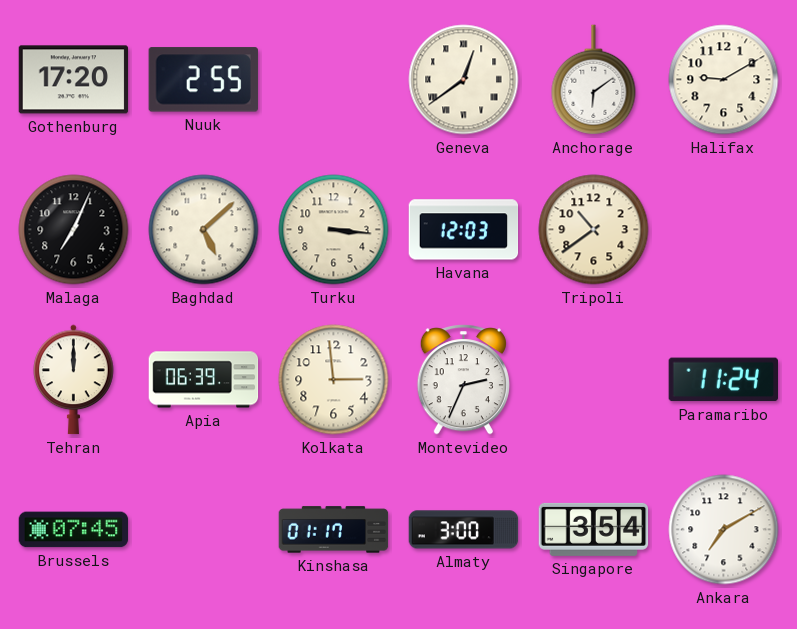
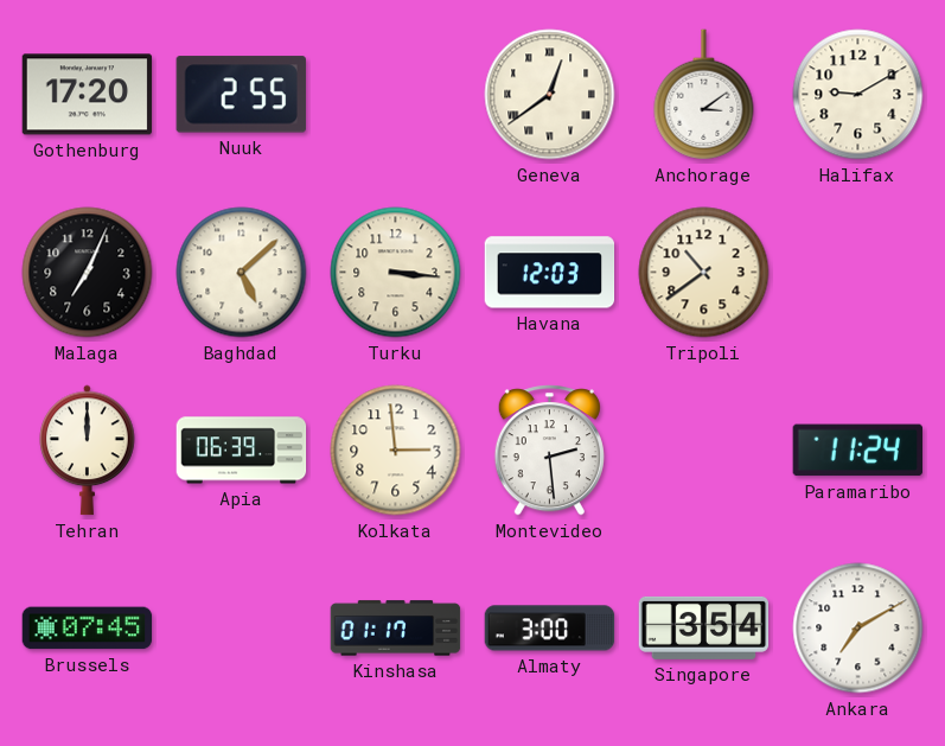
Anchorage: 6:09 -> 3:09
Montevideo: 2:34 -> 2:29
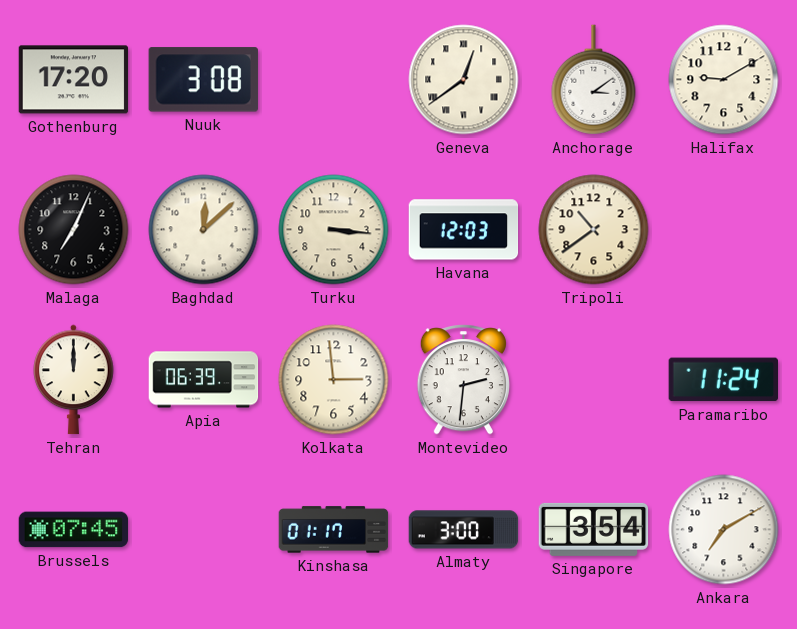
Nuuk: 2:55 -> 3:08
Baghdad: 5:08 -> 12:08
Montevideo: 2:29 -> 2:31
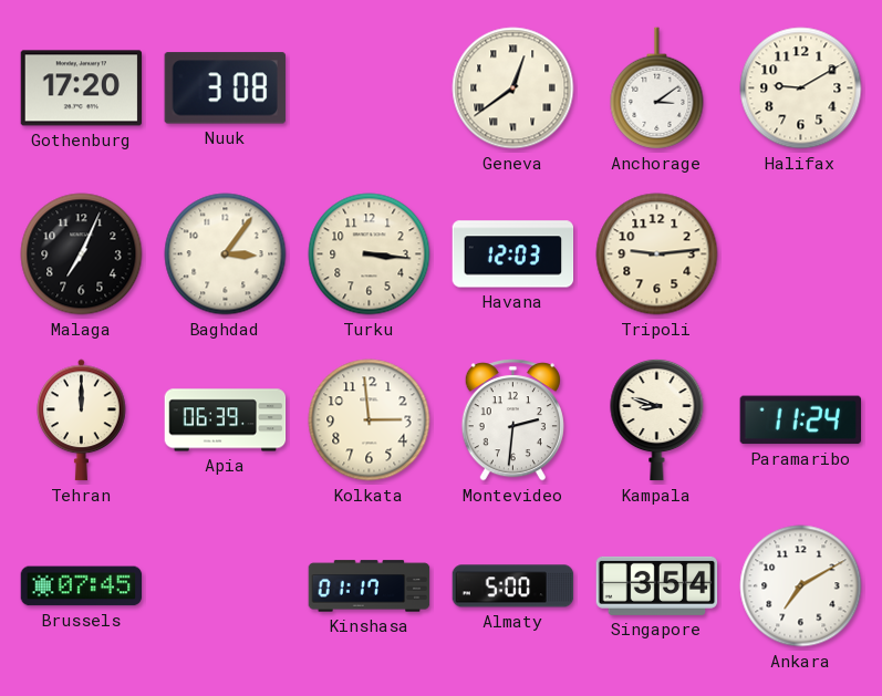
Baghdad: 12:08 -> 3:06
Tripoli: 10:39 -> 9:14
Kampala: none -> 8:48
Almaty: 3:00 -> 5:00
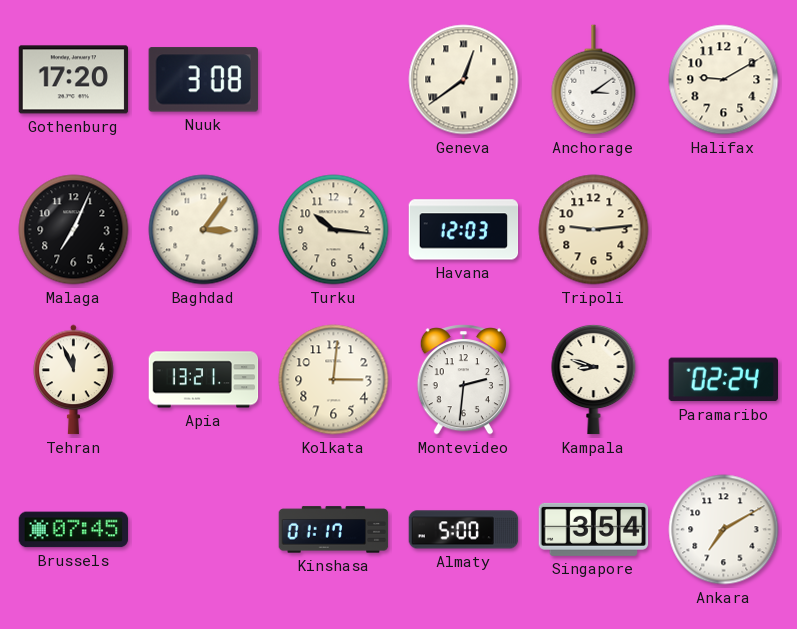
Turku: 3:16 -> 10:16
Tehran: 12:00 -> 11:56
Apia: 06:39 -> 13:21
Kolkata: 2:59 -> 3:01
Paramaribo: 11:24 -> 02:24
